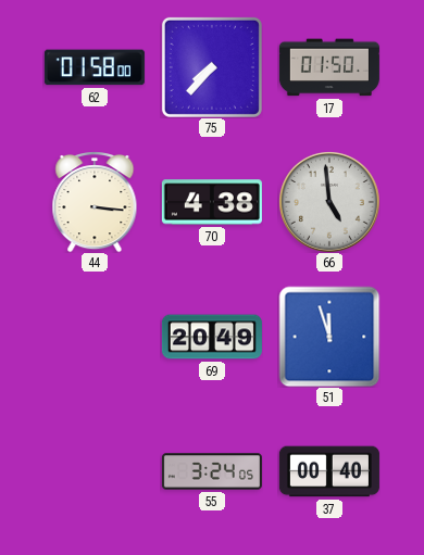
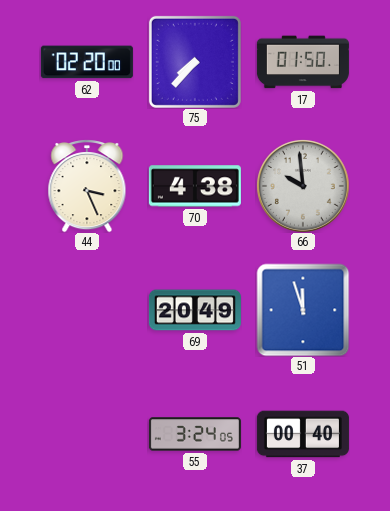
62: 01:58 -> 02:20
44: 3:16 -> 3:26
66: 4:59 -> 9:59
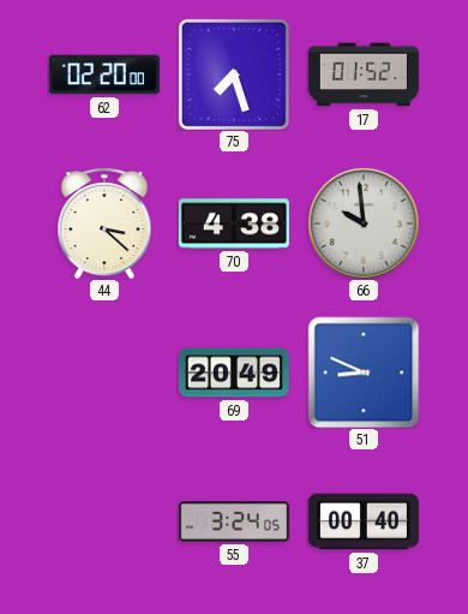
75: 7:37 -> 7:27
17: 01:50 -> 01:52
44: 3:26 -> 3:22
51: 11:57 -> 8:49
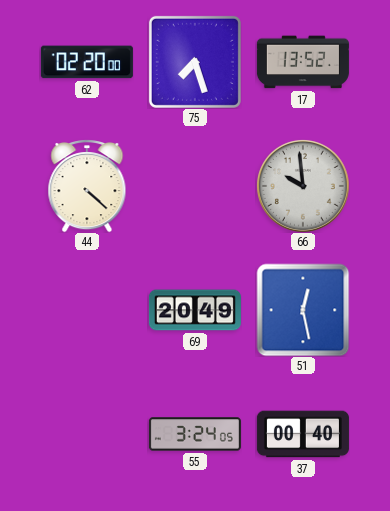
17: 01:52 -> 13:52
44: 3:22 -> 4:22
70: 4:38 -> none
51: 8:49 -> 12:28
